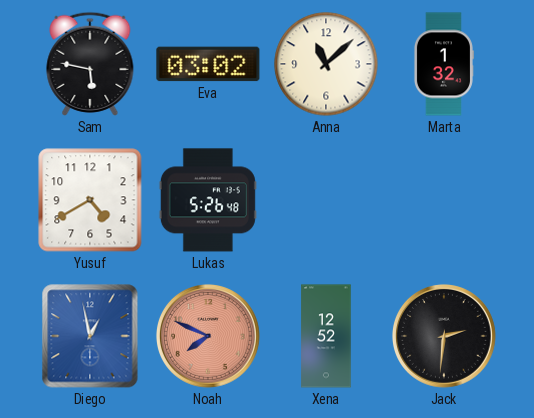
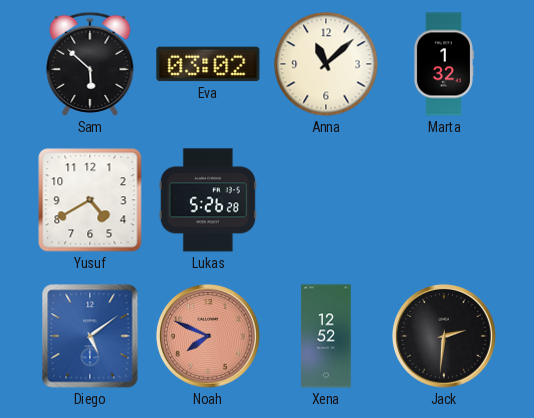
Sam: 5:47 -> 5:52
Lukas: 5:26:48 -> 5:26:28
Diego: 12:58 -> 5:09
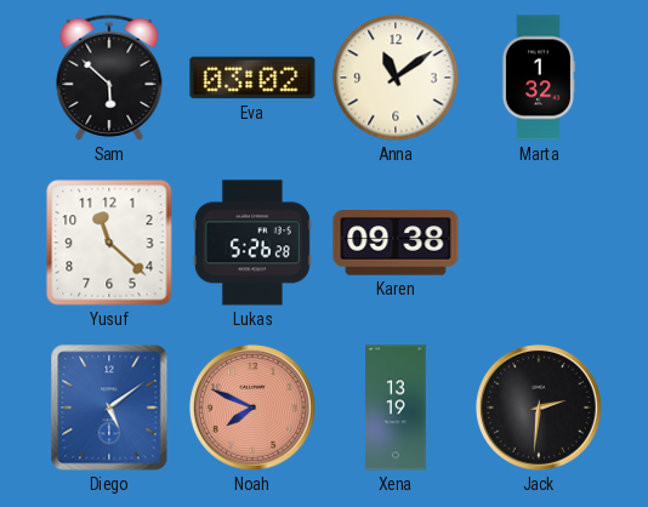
Anna: 11:08 -> 11:09
Yusuf: 4:40 -> 11:22
Karen: none -> 09:38
Xena: 12:52 -> 13:19
